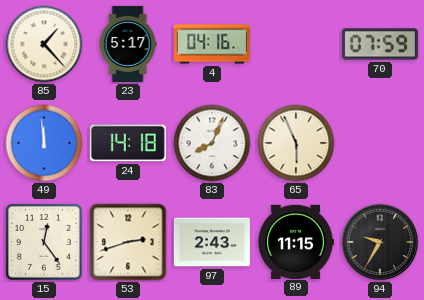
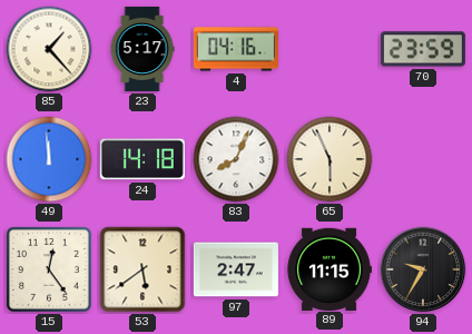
70: 07:59 -> 23:59
53: 2:42 -> 5:39
97: 2:43 -> 2:47
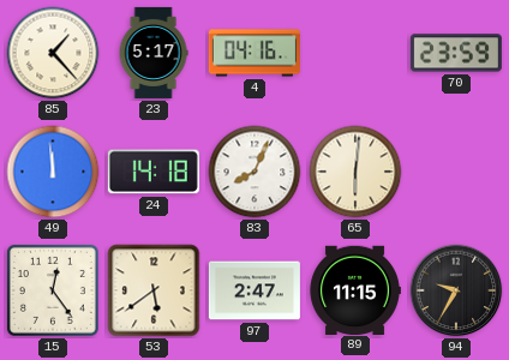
65: 5:56 -> 6:01
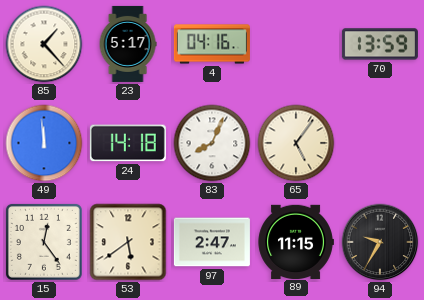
70: 23:59 -> 13:59
65: 6:01 -> 5:06
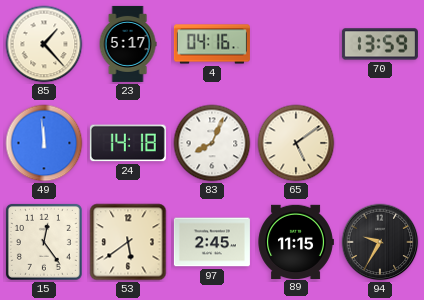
65: 5:06 -> 5:09
97: 2:47 -> 2:45
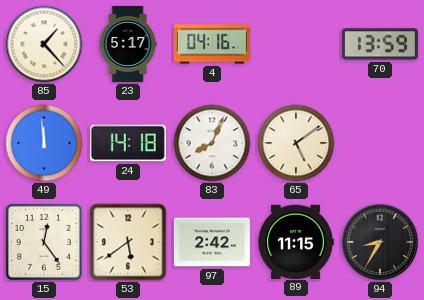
97: 2:45 -> 2:42
94: 9:35 -> 8:35
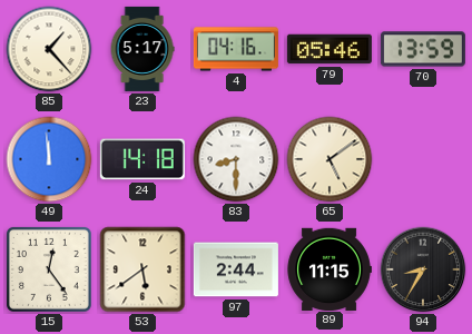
79: none -> 05:46
83: 8:04 -> 8:30
97: 2:42 -> 2:44
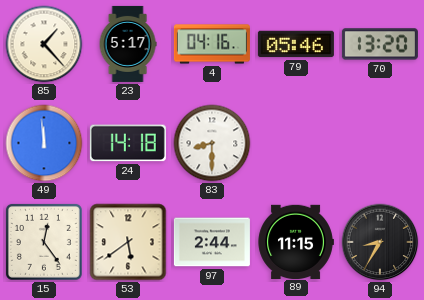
70: 13:59 -> 13:20
65: 5:09 -> none
